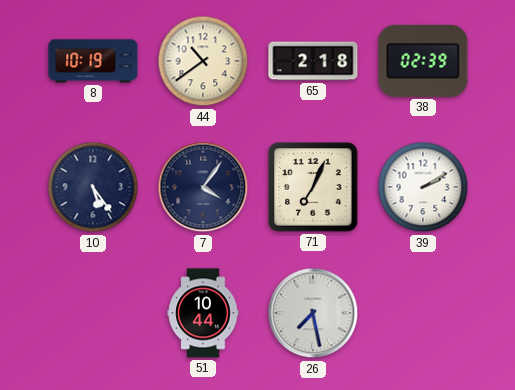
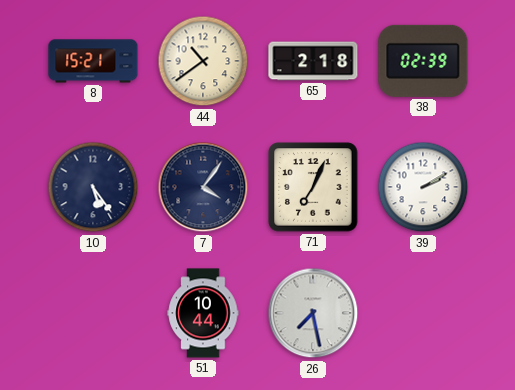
8: 10:19 -> 15:21
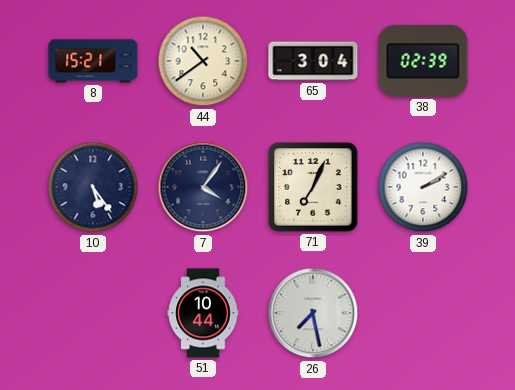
65: 2:18 -> 3:04
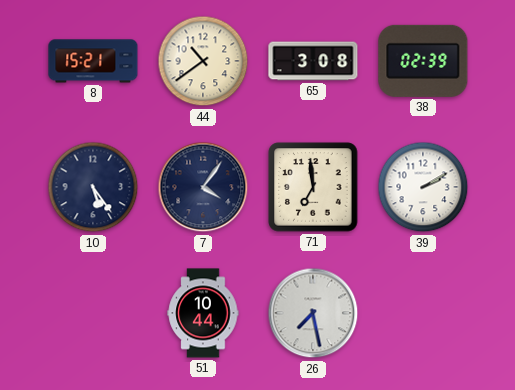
65: 3:04 -> 3:08
71: 7:04 -> 6:59
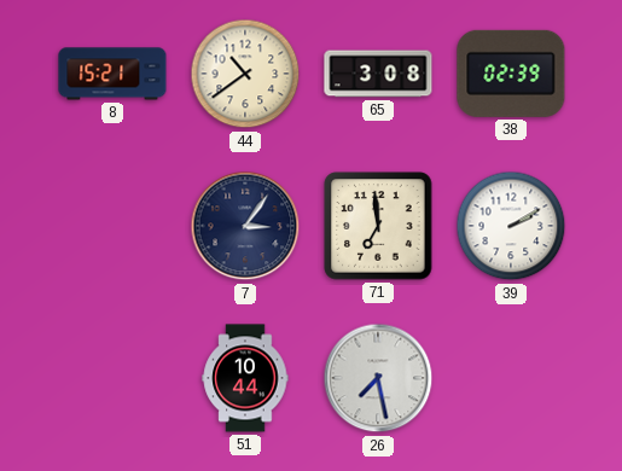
10: 5:24 -> none
7: 4:06 -> 3:06
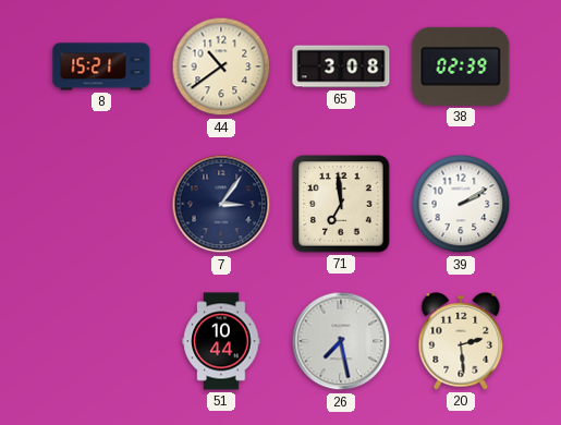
20: none -> 2:29
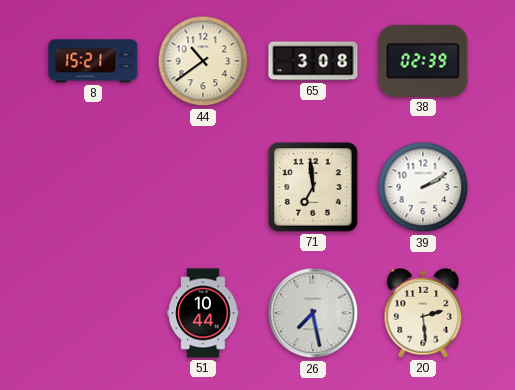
7: 3:06 -> none
